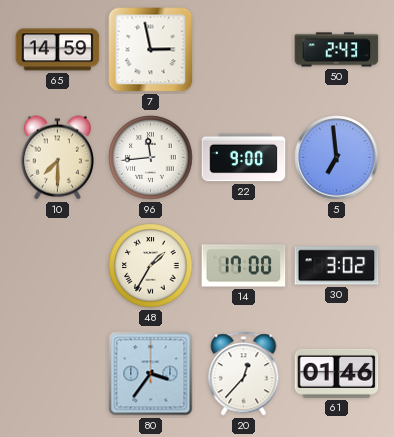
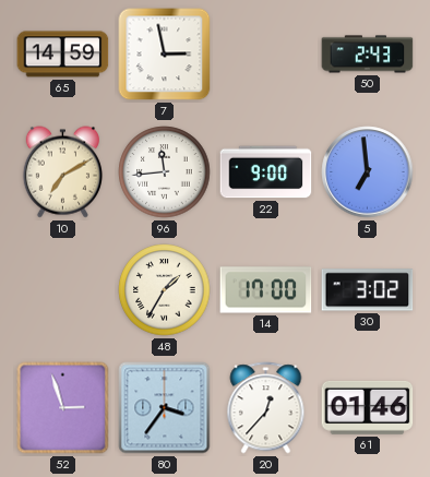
10: 7:30 -> 7:10
52: none -> 2:57
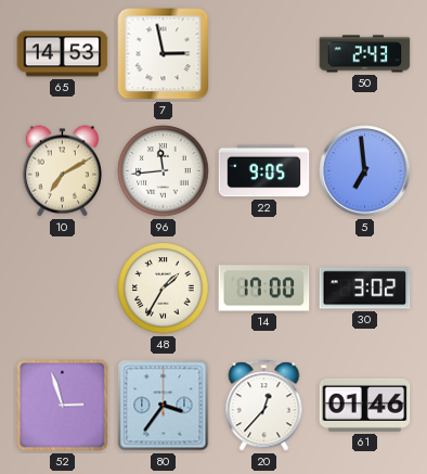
65: 14:59 -> 14:53
22: 9:00 -> 9:05
